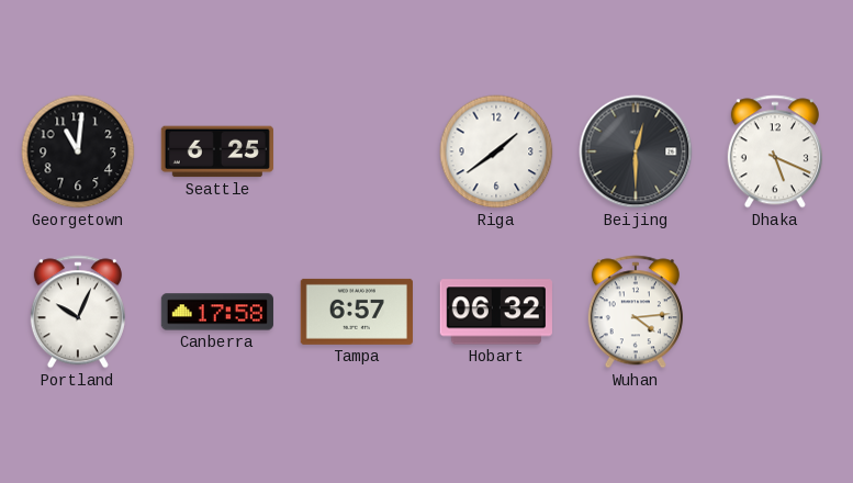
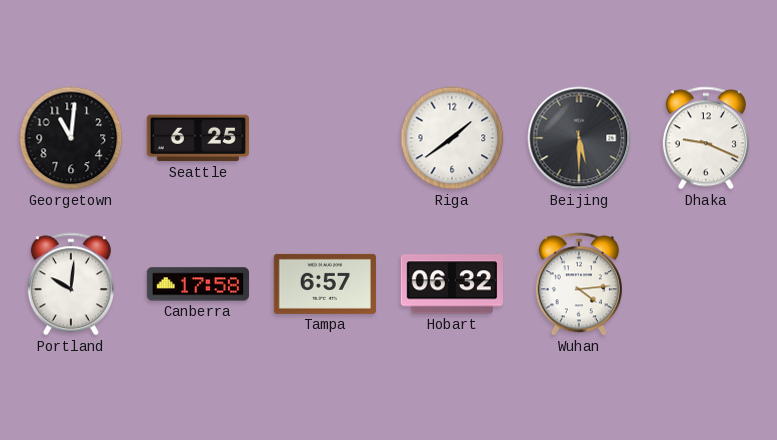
Beijing: 12:30 -> 5:30
Dhaka: 5:19 -> 9:19
Portland: 10:04 -> 10:01
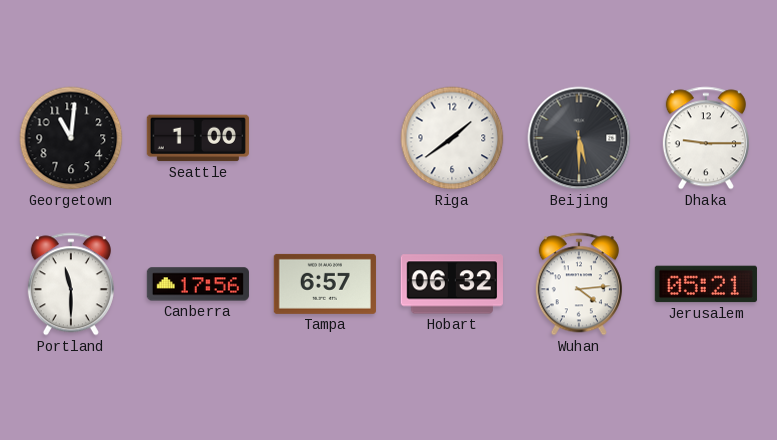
Seattle: 6:25 -> 1:00
Dhaka: 9:19 -> 9:15
Portland: 10:01 -> 11:30
Canberra: 17:58 -> 17:56
Jerusalem: none -> 05:21
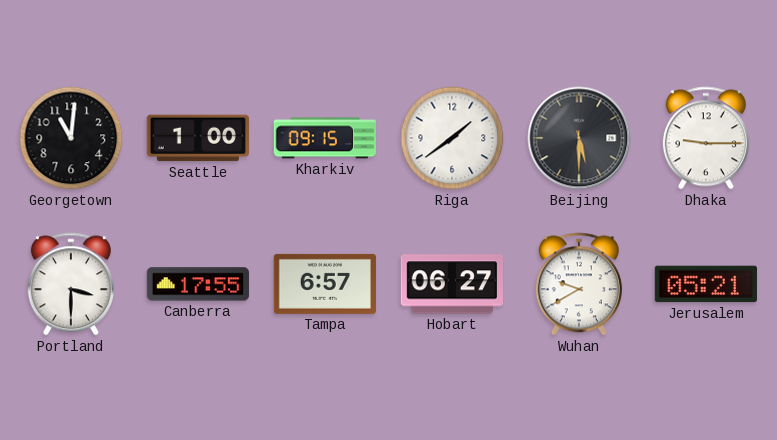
Kharkiv: none -> 09:15
Portland: 11:30 -> 3:30
Canberra: 17:56 -> 17:55
Hobart: 06:32 -> 06:27
Wuhan: 4:14 -> 9:40
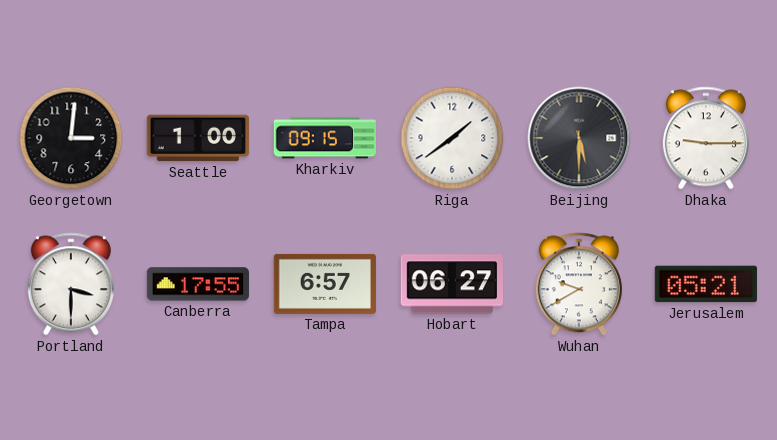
Georgetown: 11:01 -> 3:01
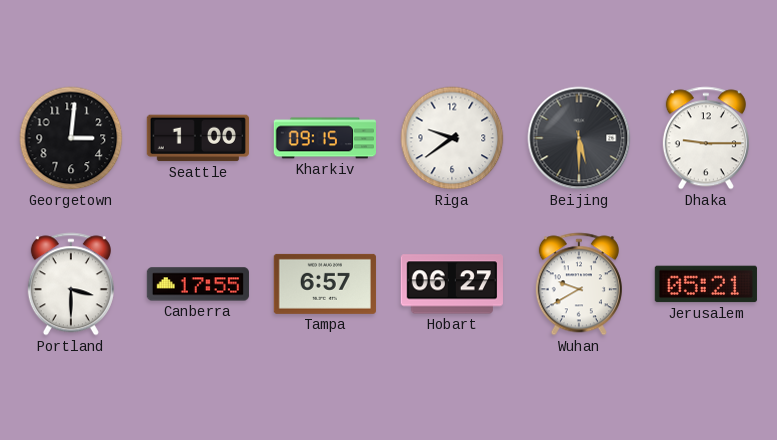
Riga: 1:39 -> 9:39
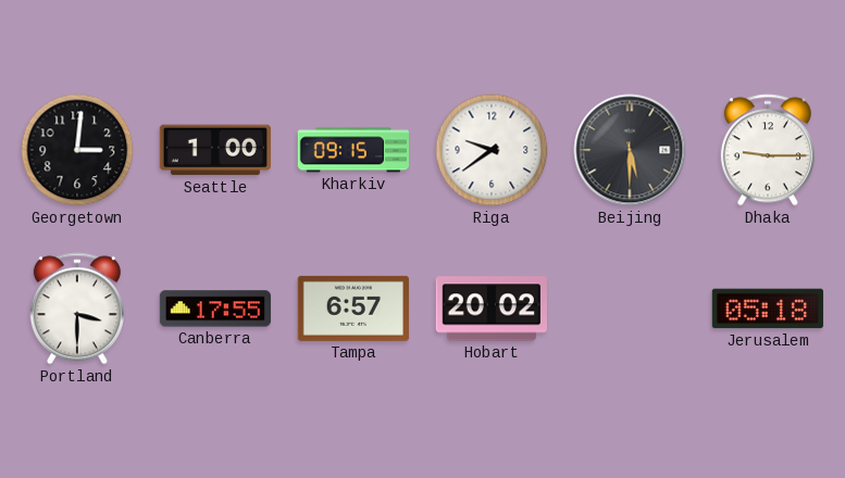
Hobart: 06:27 -> 20:02
Wuhan: 9:40 -> none
Jerusalem: 05:21 -> 05:18
